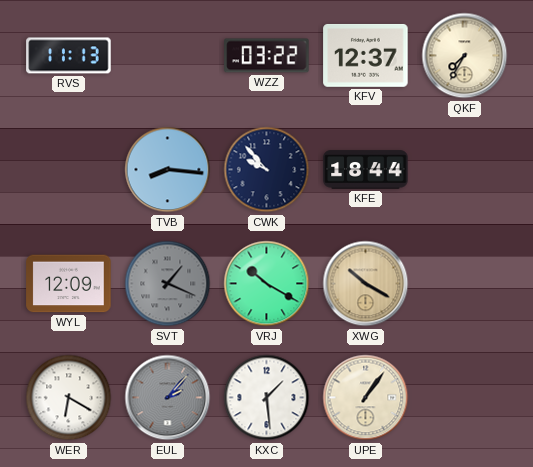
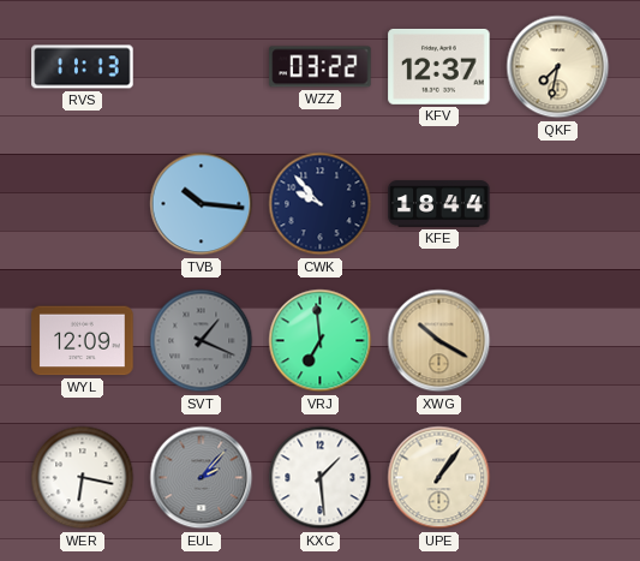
QKF: 7:35 -> 7:32
TVB: 8:16 -> 10:16
VRJ: 10:20 -> 6:59
WER: 6:20 -> 6:17
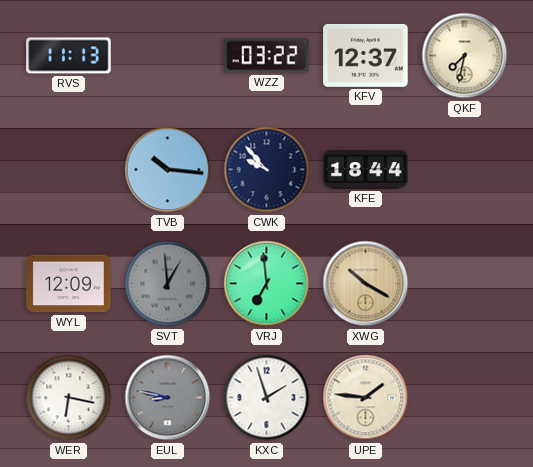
SVT: 1:19 -> 12:59
EUL: 2:07 -> 8:47
KXC: 1:29 -> 1:57
UPE: 1:06 -> 1:46
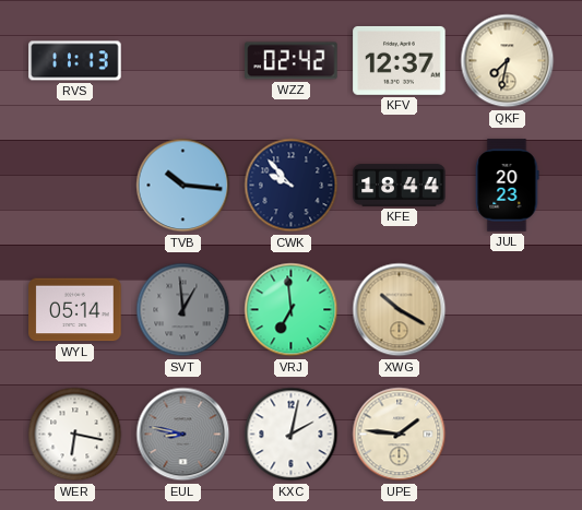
WZZ: 03:22 -> 02:42
JUL: none -> 20:23
WYL: 12:09 -> 05:14
KXC: 1:57 -> 2:02
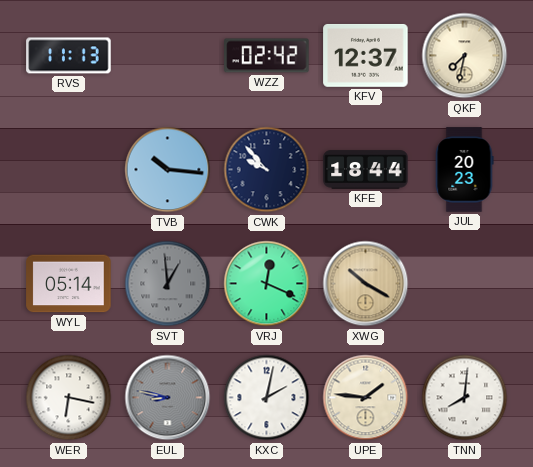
VRJ: 6:59 -> 12:19
TNN: none -> 8:01
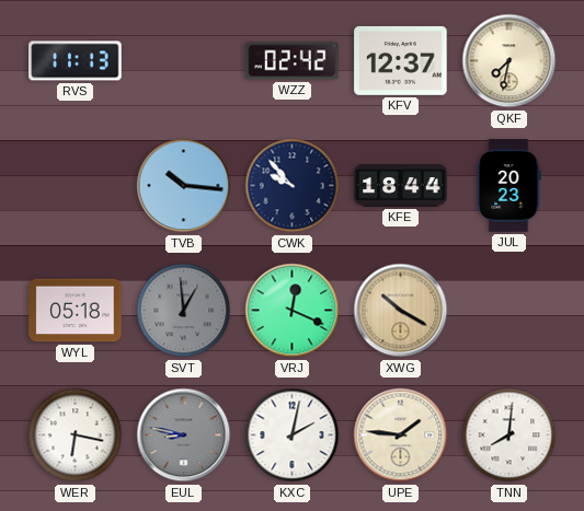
WYL: 05:14 -> 05:18
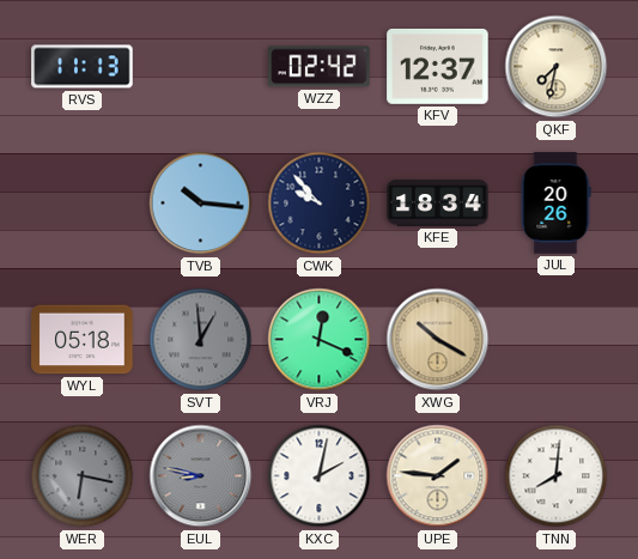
KFE: 18:44 -> 18:34
JUL: 20:23 -> 20:26
WER dial: white -> grey
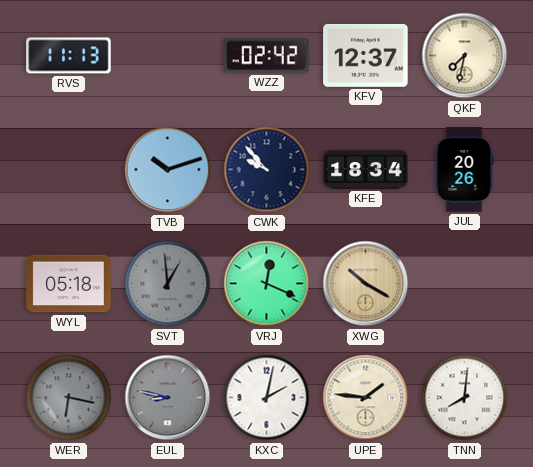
TVB: 10:16 -> 10:12
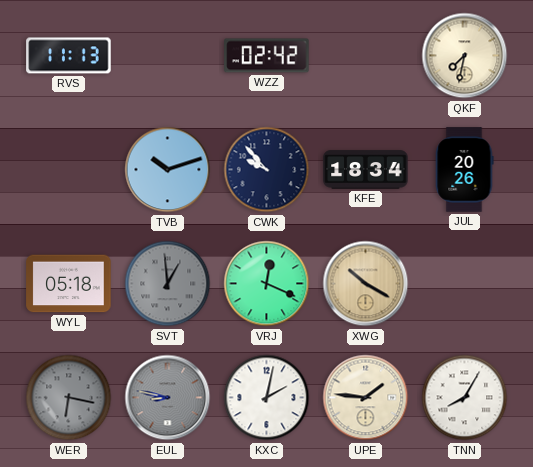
KFV: 12:37 -> none
TNN: 8:01 -> 8:05
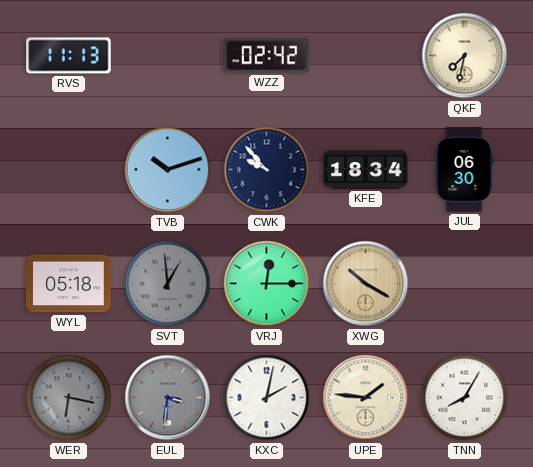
JUL: 20:26 -> 06:30
VRJ: 12:19 -> 12:15
EUL: 8:47 -> 3:31
